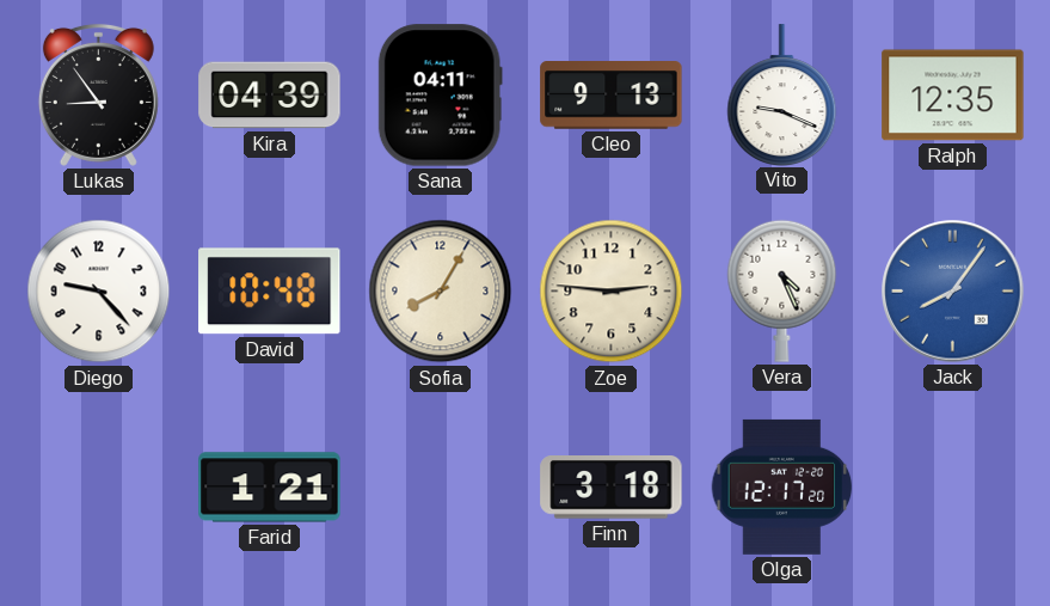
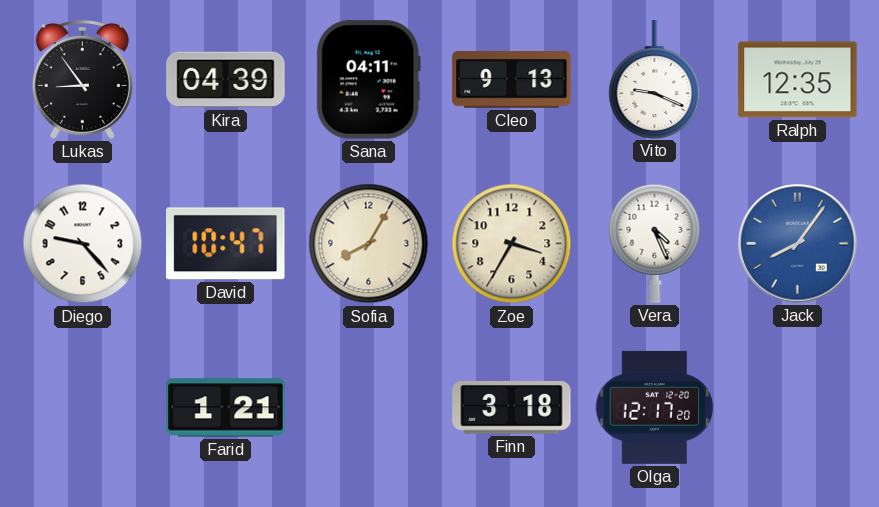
David: 10:48 -> 10:47
Zoe: 2:46 -> 3:35
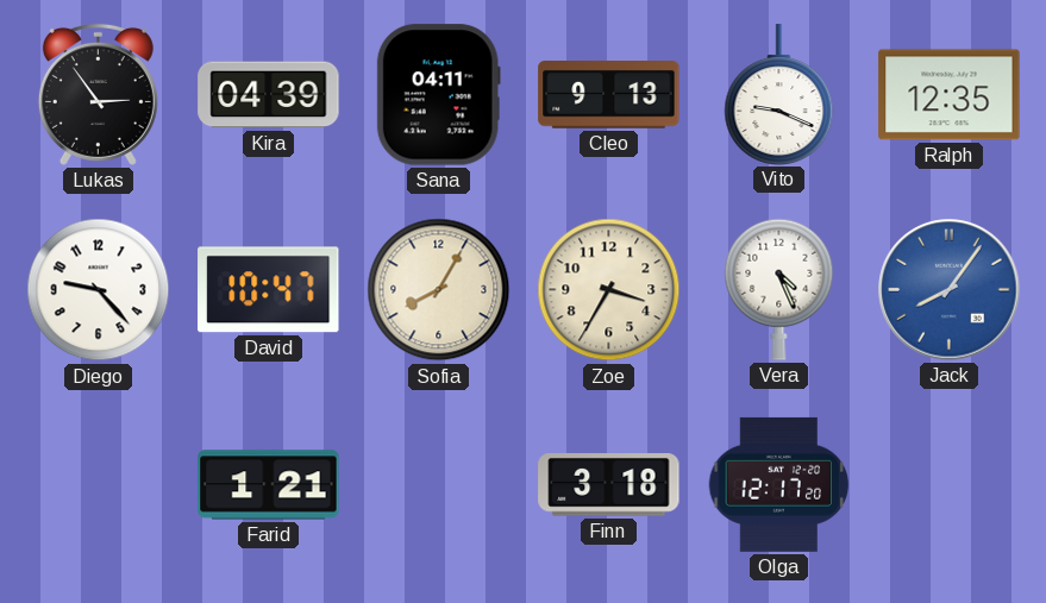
Lukas: 8:54 -> 2:54
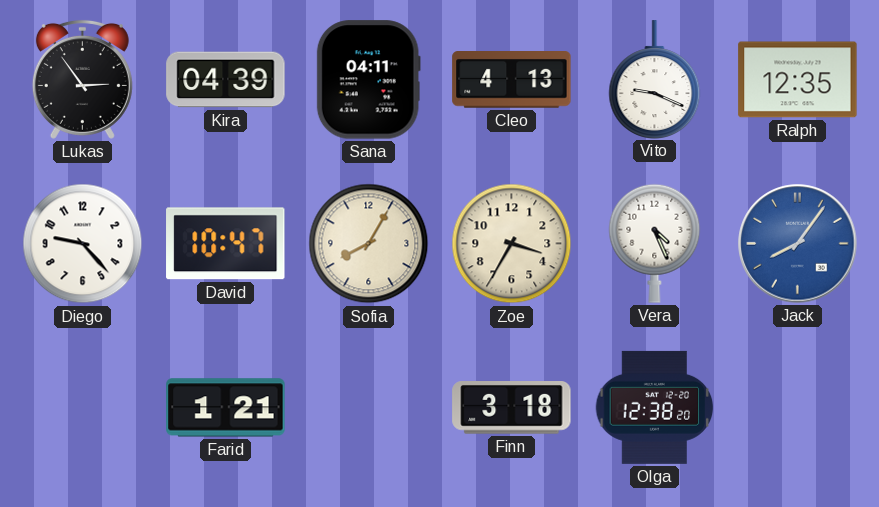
Cleo: 9:13 -> 4:13
Olga: 12:17 -> 12:38
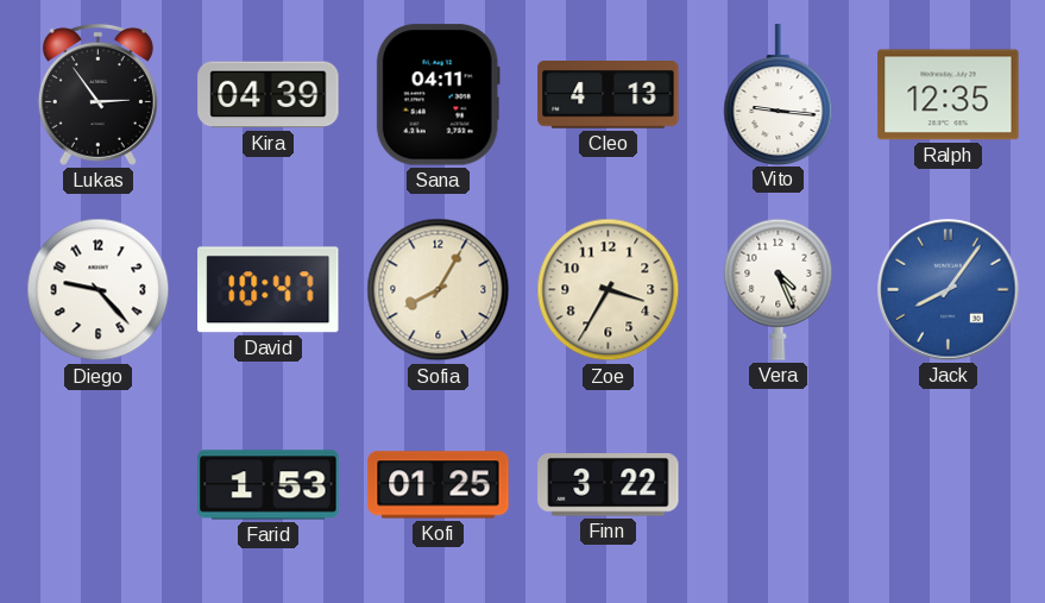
Vito: 9:19 -> 9:16
Farid: 1:21 -> 1:53
Kofi: none -> 01:25
Finn: 3:18 -> 3:22
Olga: 12:38 -> none
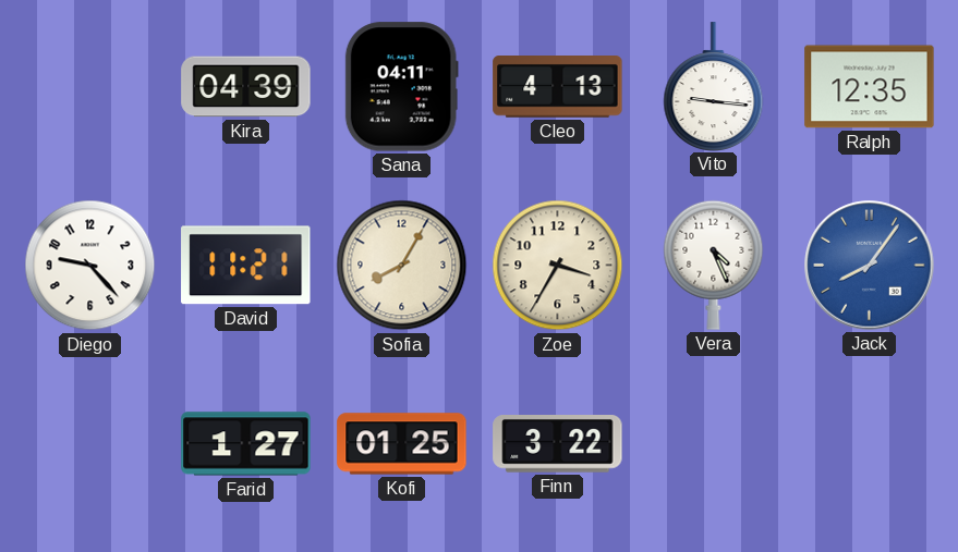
Lukas: 2:54 -> none
David: 10:47 -> 11:21
Farid: 1:53 -> 1:27
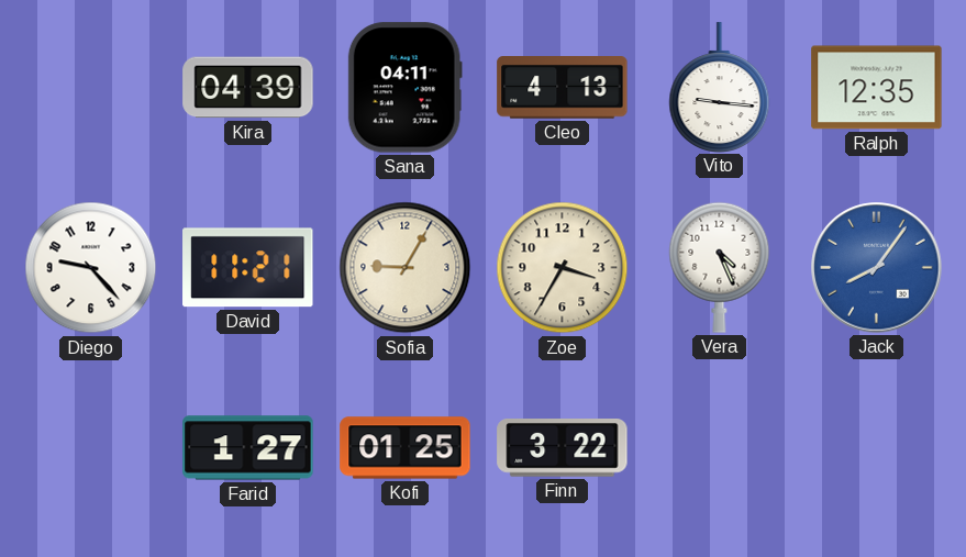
Sofia: 8:05 -> 9:05
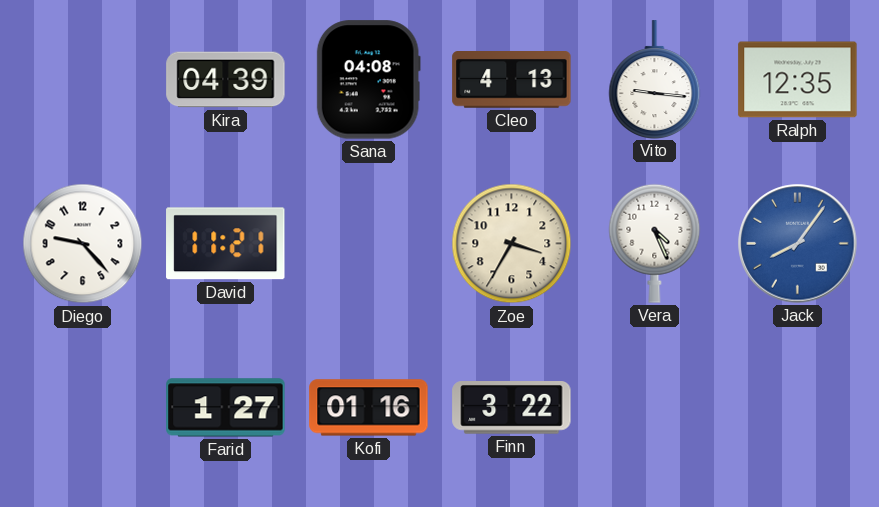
Sana: 04:11 -> 04:08
Sofia: 9:05 -> none
Kofi: 01:25 -> 01:16
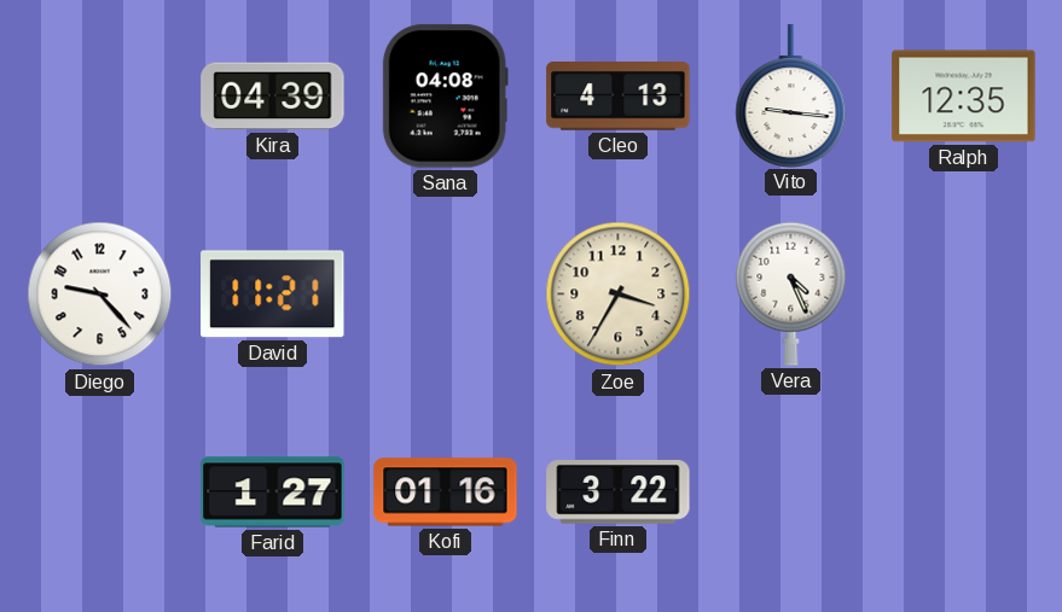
Jack: 8:06 -> none
